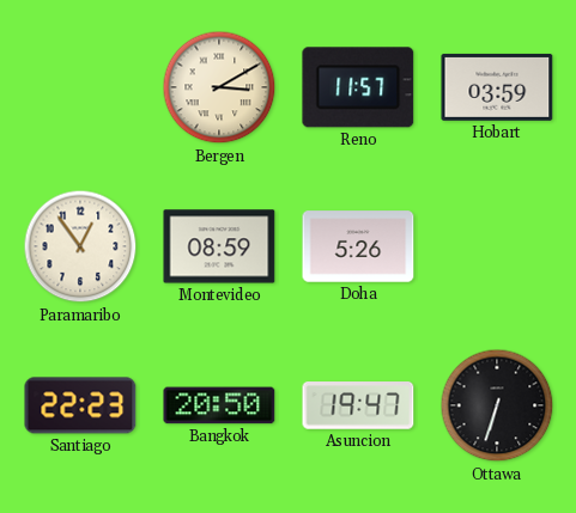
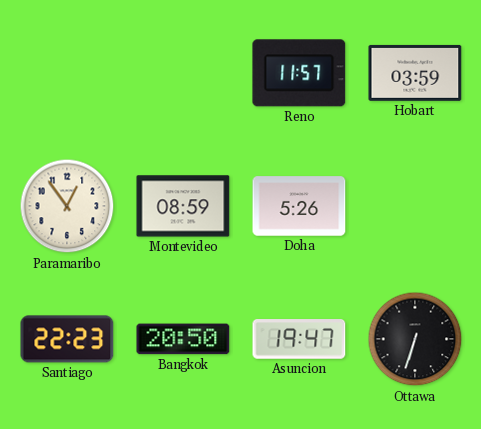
Bergen: 3:10 -> none
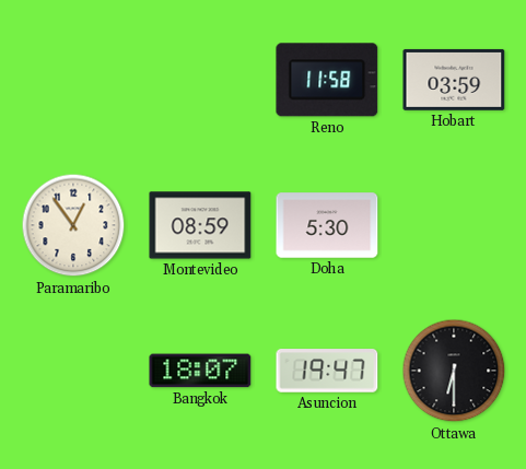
Reno: 11:57 -> 11:58
Doha: 5:26 -> 5:30
Santiago: 22:23 -> none
Bangkok: 20:50 -> 18:07
Ottawa: 6:33 -> 6:30
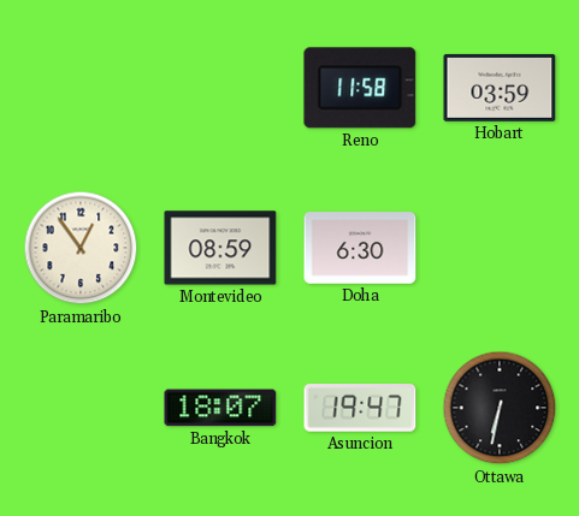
Doha: 5:30 -> 6:30
Ottawa: 6:30 -> 6:32
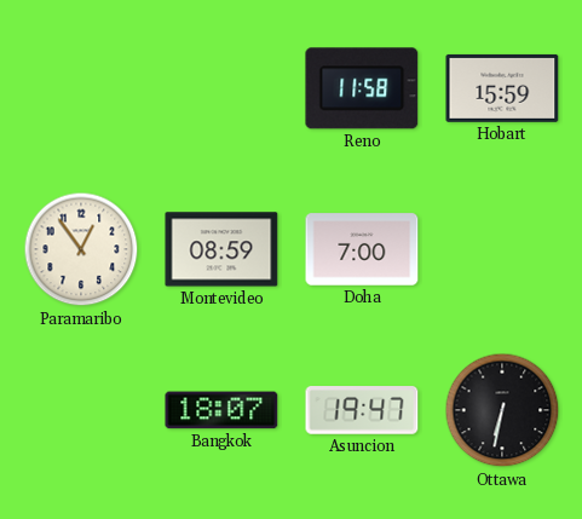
Hobart: 03:59 -> 15:59
Doha: 6:30 -> 7:00
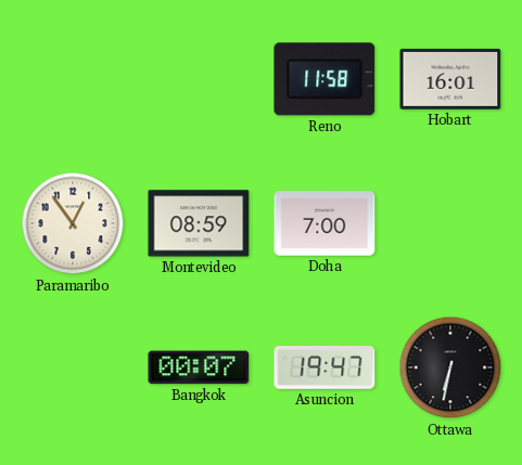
Hobart: 15:59 -> 16:01
Bangkok: 18:07 -> 00:07
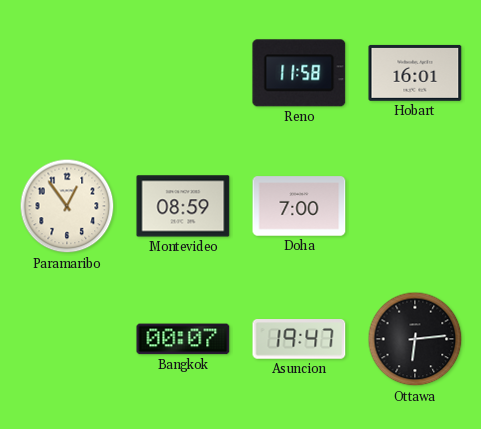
Ottawa: 6:32 -> 6:14
